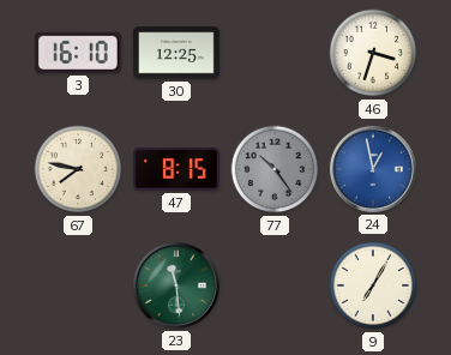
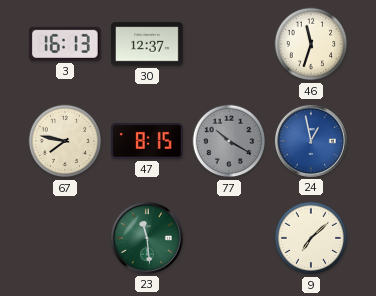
3: 16:10 -> 16:13
30: 12:25 -> 12:37
46: 3:33 -> 11:33
77: 10:24 -> 10:20
9: 7:05 -> 7:08
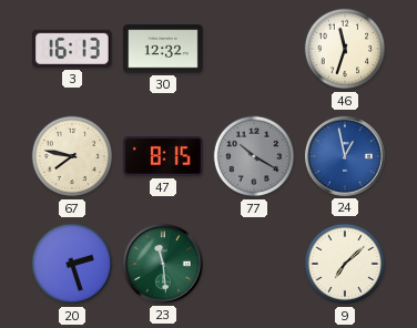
30: 12:37 -> 12:32
20: none -> 2:27
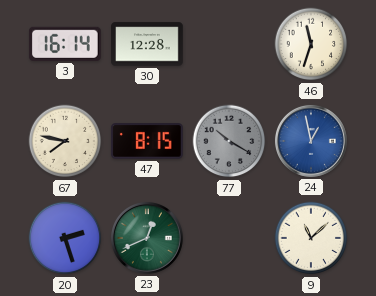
3: 16:13 -> 16:14
30: 12:32 -> 12:28
23: 11:29 -> 12:41
9: 7:08 -> 11:08
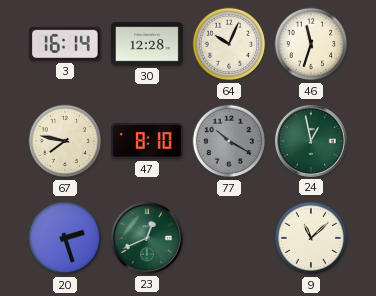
64: none -> 10:04
47: 8:15 -> 8:10
24 dial: blue -> green
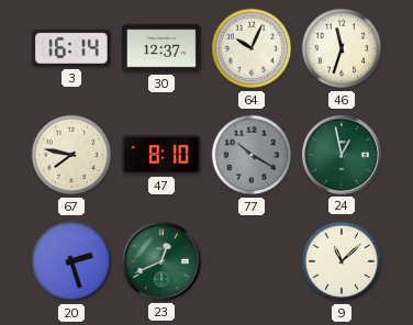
30: 12:28 -> 12:37
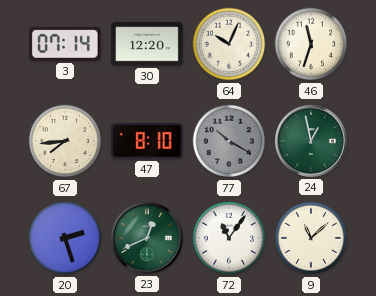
3: 16:14 -> 07:14
30: 12:37 -> 12:20
67: 7:47 -> 7:44
72: none -> 11:06
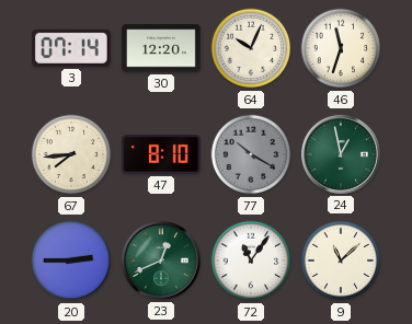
20: 2:27 -> 2:45
